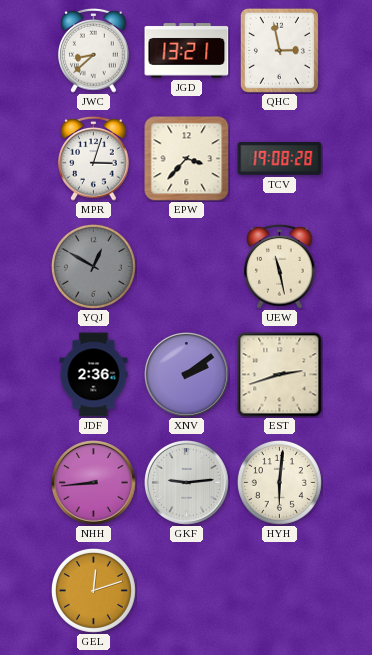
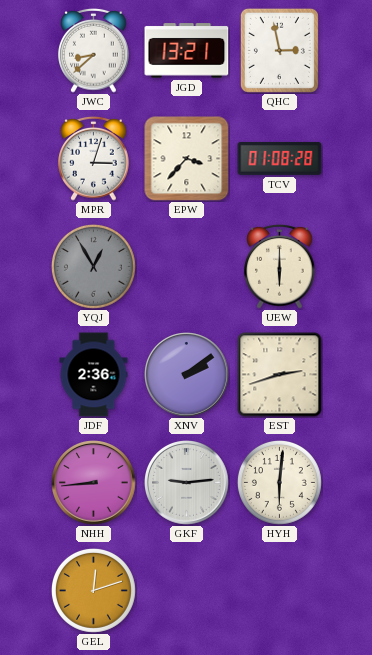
TCV: 19:08 -> 01:08
YQJ: 12:50 -> 12:55
UEW: 11:28 -> 6:00
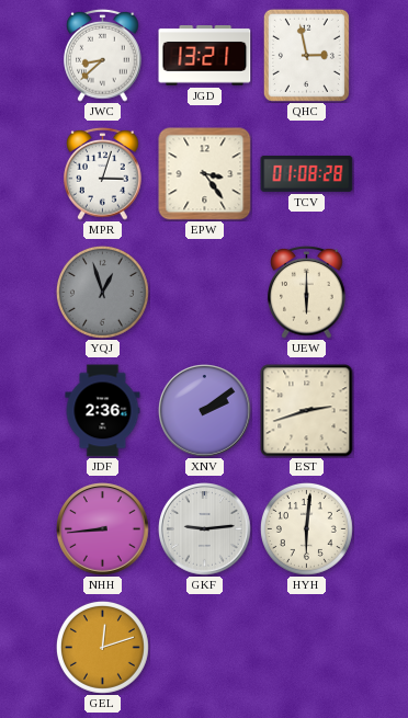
EPW: 3:37 -> 3:24
YQJ: 12:55 -> 12:57
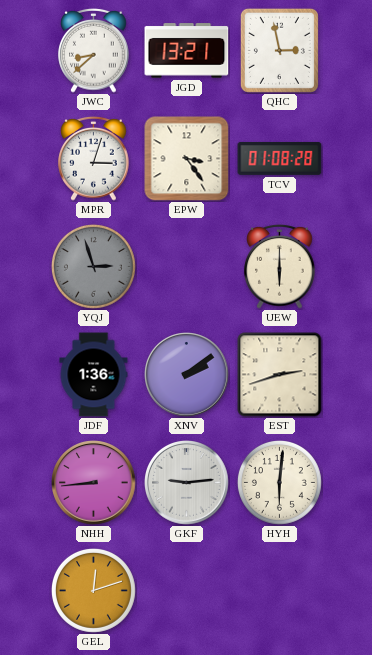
YQJ: 12:57 -> 2:57
JDF: 2:36 -> 1:36
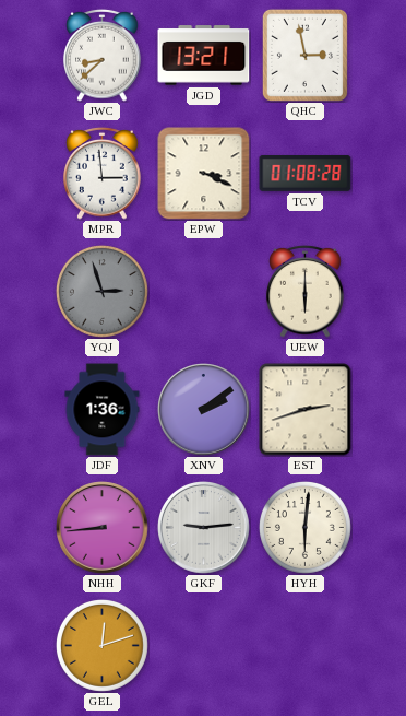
MPR: 3:03 -> 2:59
EPW: 3:24 -> 3:19
